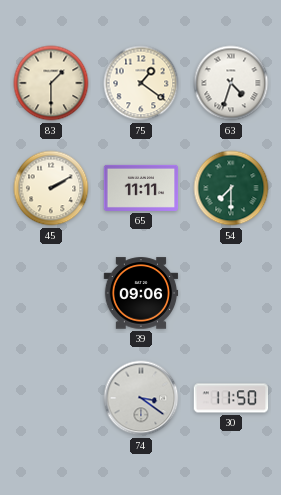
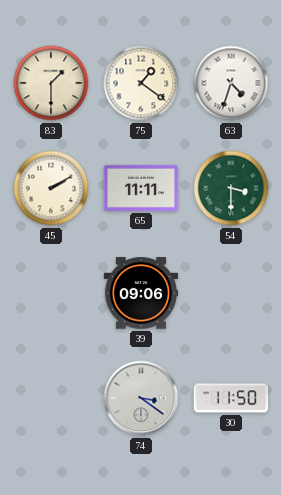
54: 7:30 -> 3:30
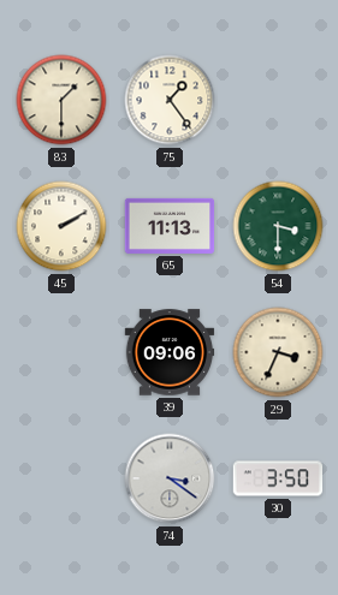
75: 1:21 -> 1:24
63: 4:33 -> none
65: 11:11 -> 11:13
29: none -> 3:34
30: 11:50 -> 3:50
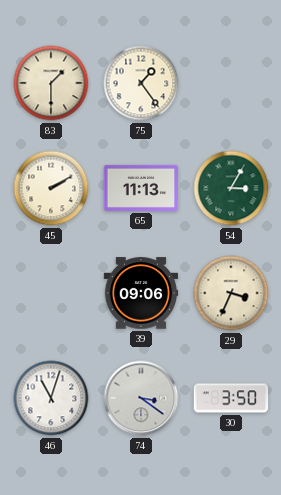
54: 3:30 -> 3:05
46: none -> 11:03
